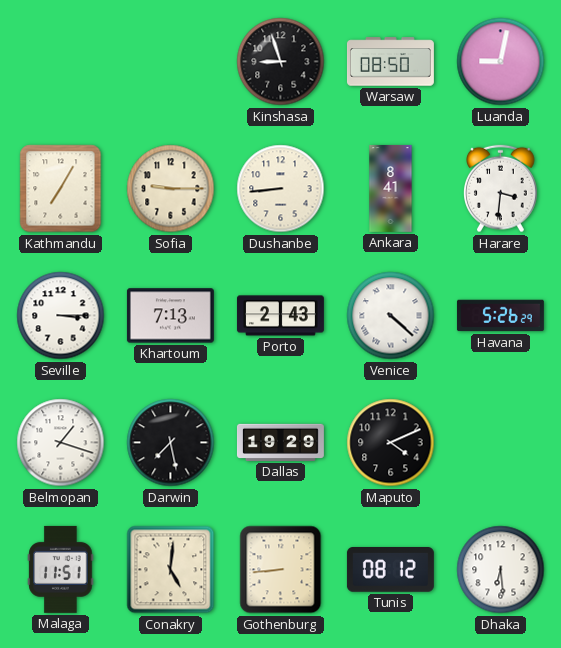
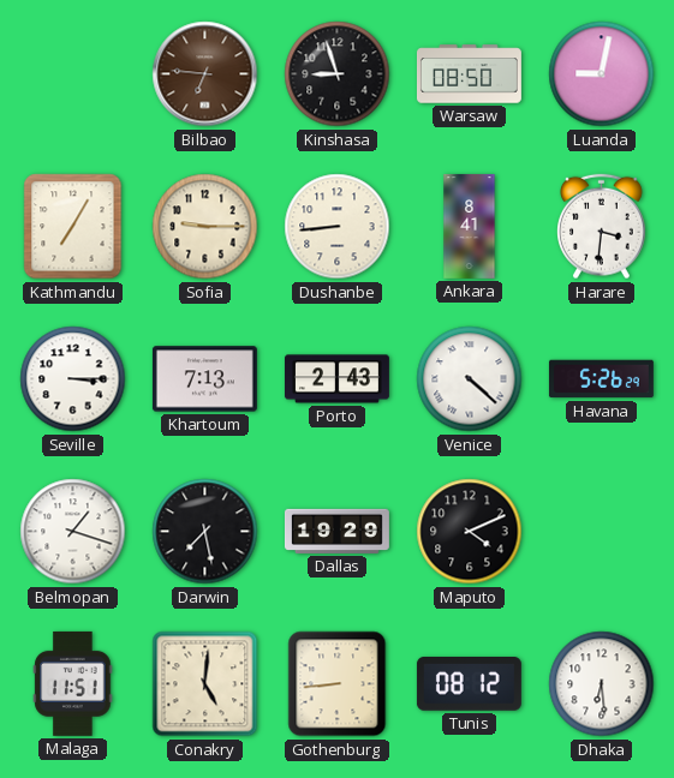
Bilbao: none -> 6:46
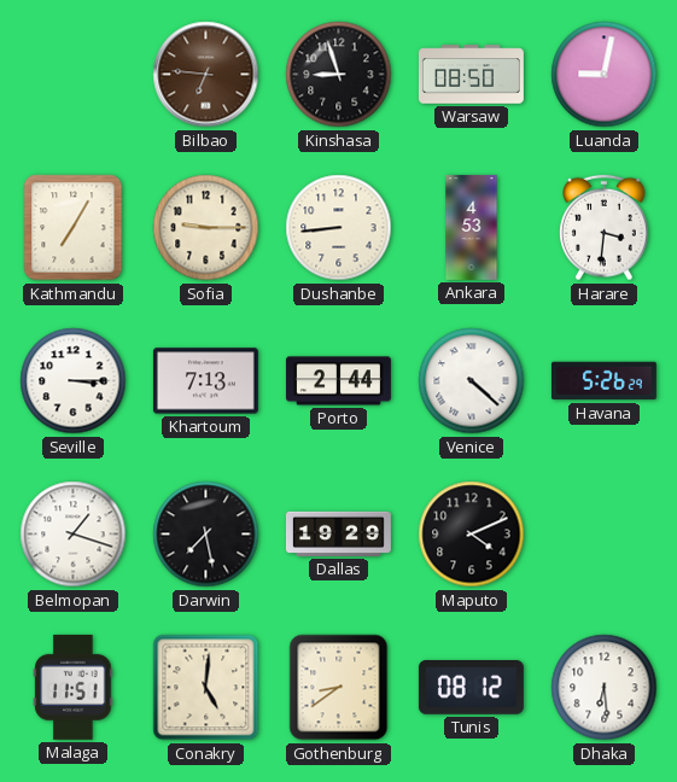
Ankara: 8:41 -> 4:53
Porto: 2:43 -> 2:44
Gothenburg: 8:44 -> 8:39
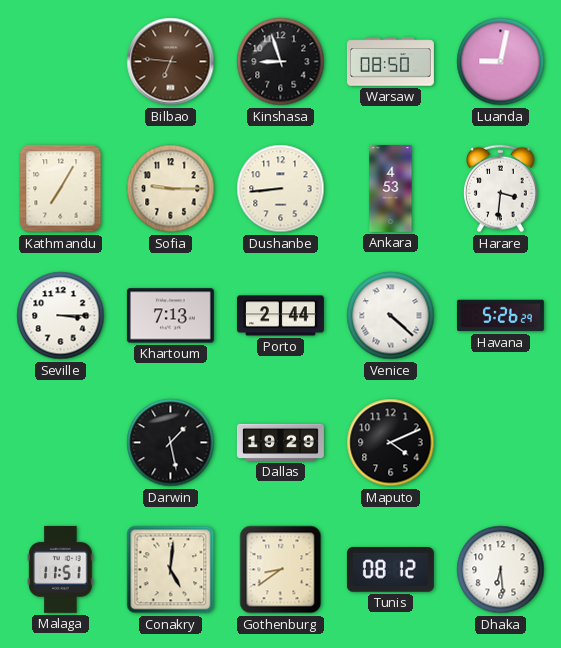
Belmopan: 1:18 -> none
Darwin: 7:28 -> 1:28
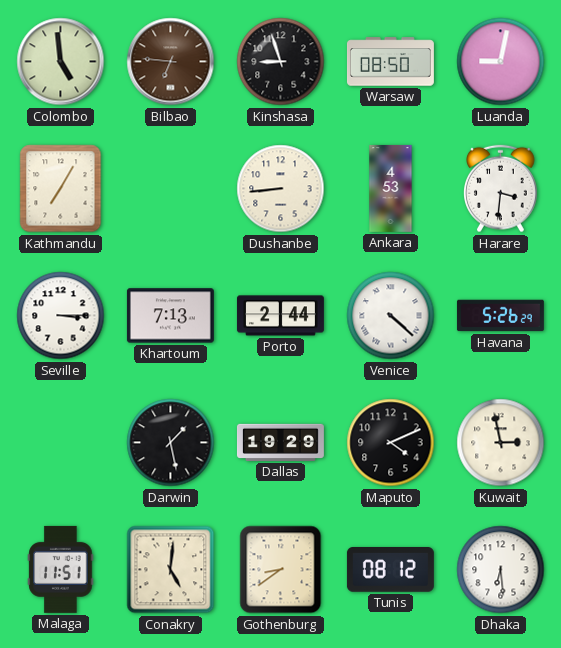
Colombo: none -> 4:59
Sofia: 9:15 -> none
Kuwait: none -> 2:58
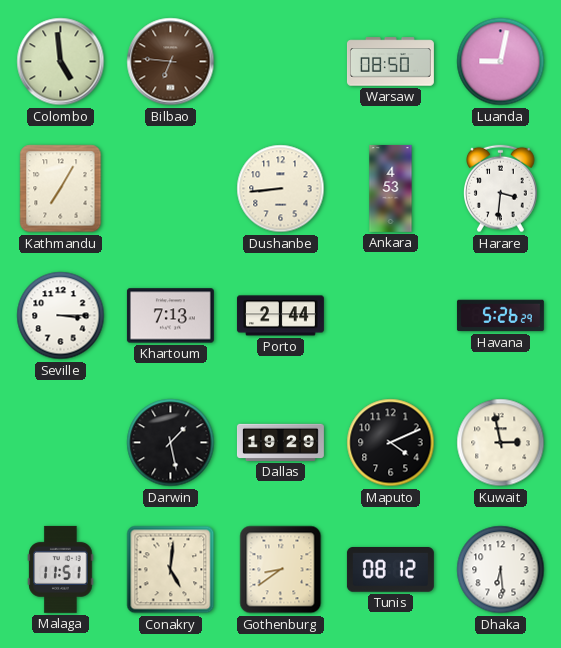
Kinshasa: 8:57 -> none
Venice: 4:22 -> none
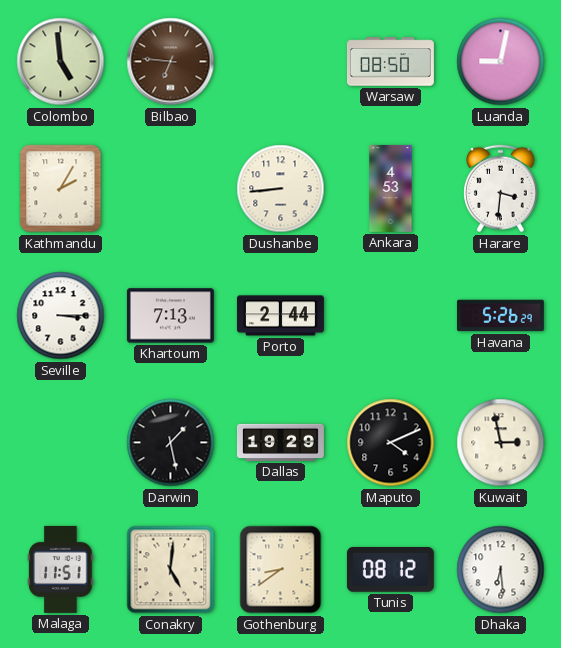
Kathmandu: 7:05 -> 2:05
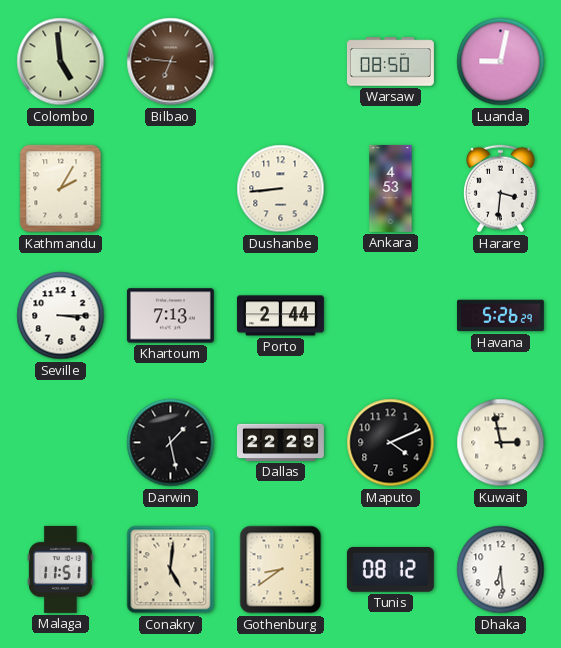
Dallas: 19:29 -> 22:29
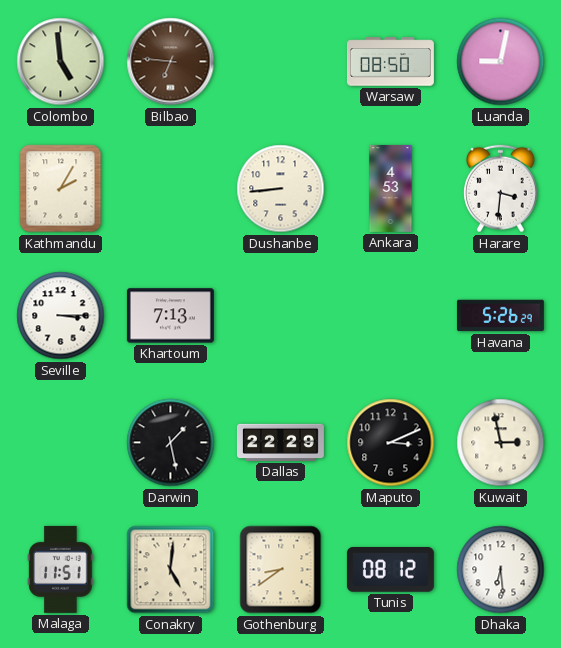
Porto: 2:44 -> none
Maputo: 4:11 -> 3:11
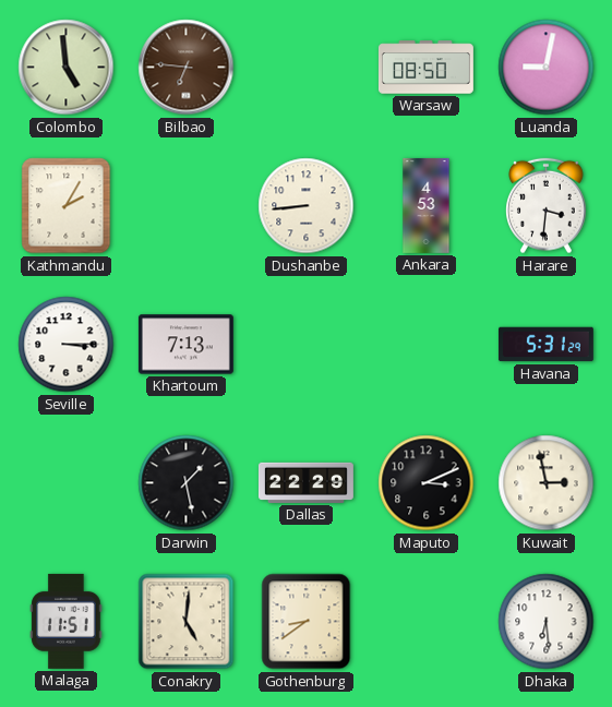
Havana: 5:26 -> 5:31
Tunis: 08:12 -> none
